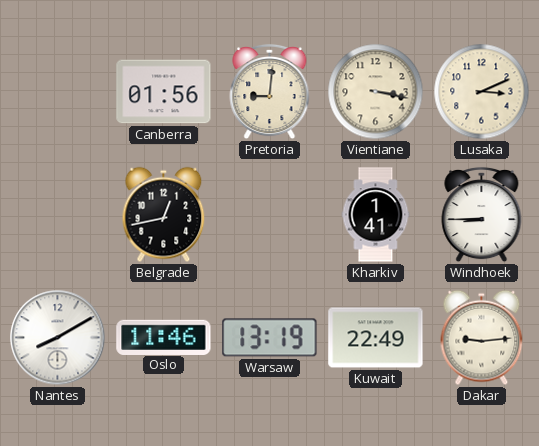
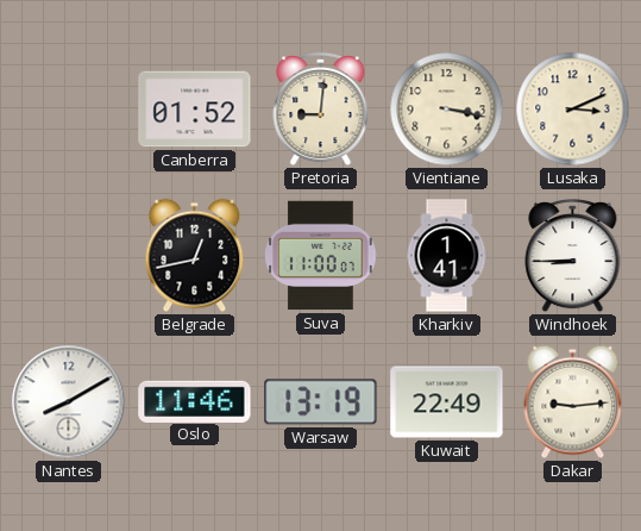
Canberra: 01:56 -> 01:52
Suva: none -> 11:00
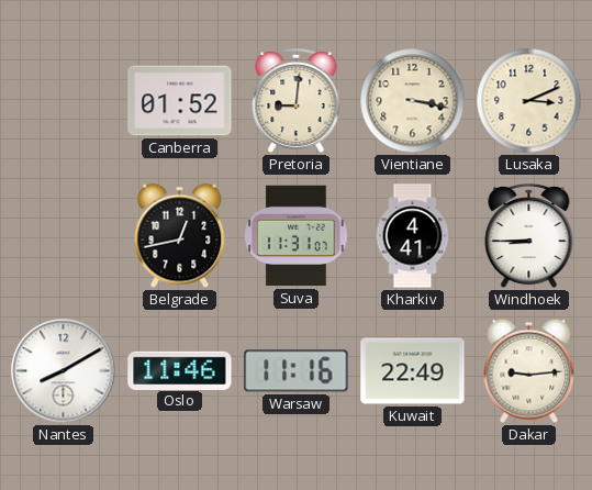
Suva: 11:00 -> 11:31
Kharkiv: 1:41 -> 4:41
Warsaw: 13:19 -> 11:16
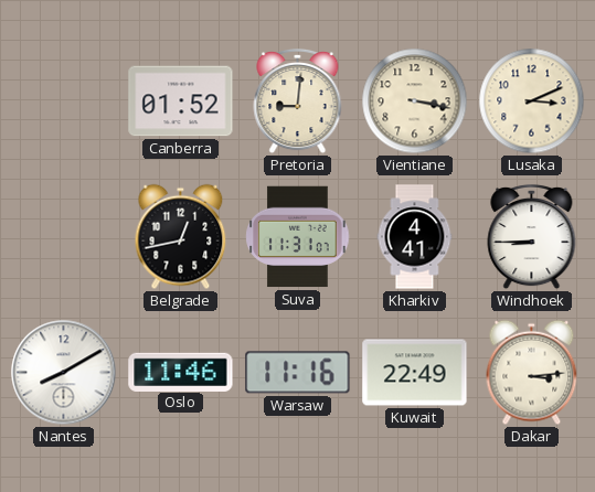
Dakar: 9:14 -> 3:14
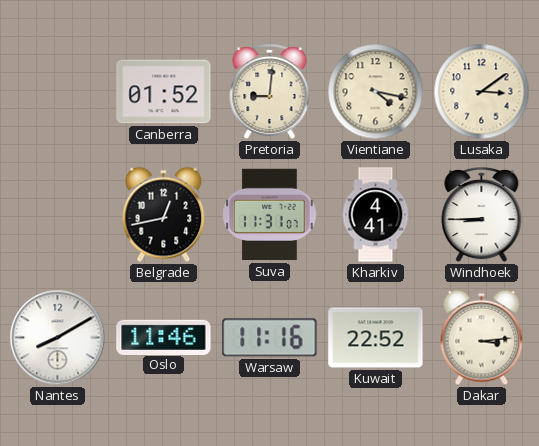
Vientiane: 3:17 -> 4:17
Lusaka: 3:11 -> 3:09
Kuwait: 22:49 -> 22:52
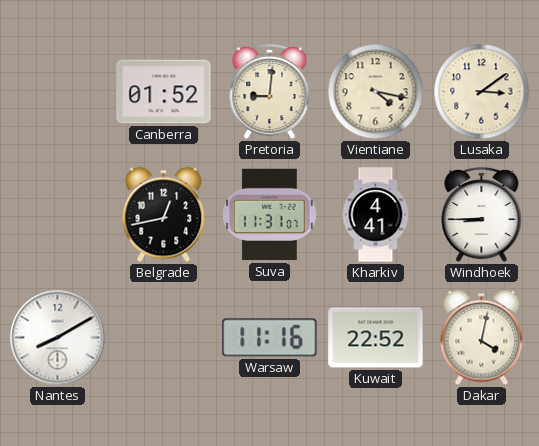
Oslo: 11:46 -> none
Dakar: 3:14 -> 4:02
